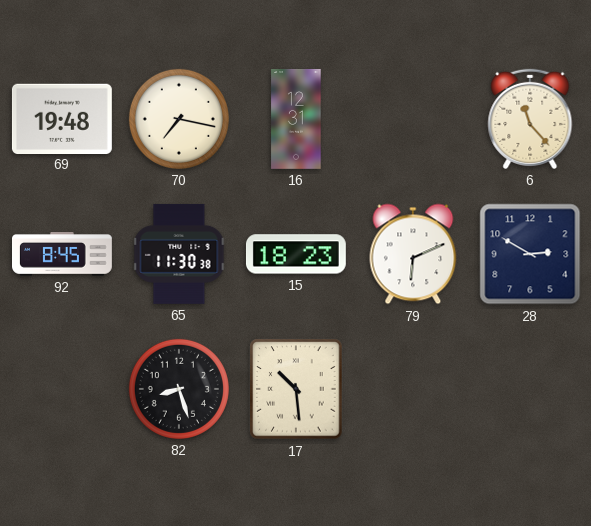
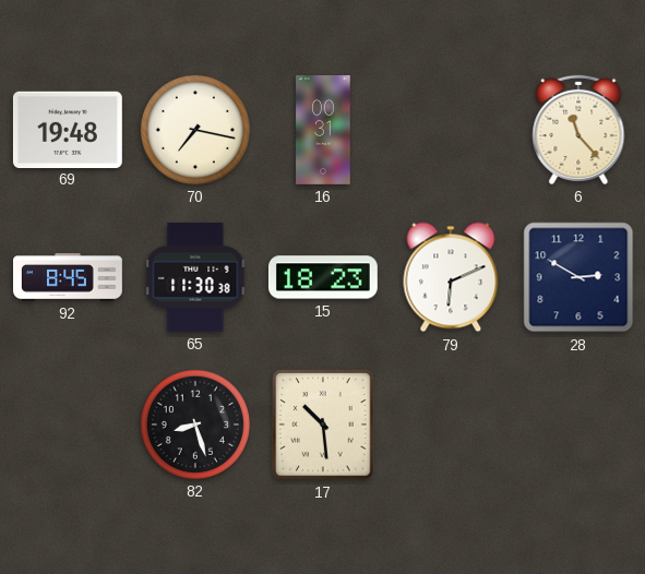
16: 12:31 -> 00:31
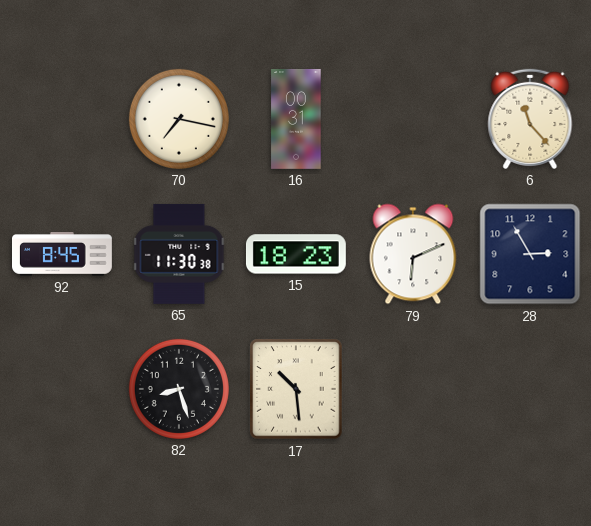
69: 19:48 -> none
28: 2:50 -> 2:55
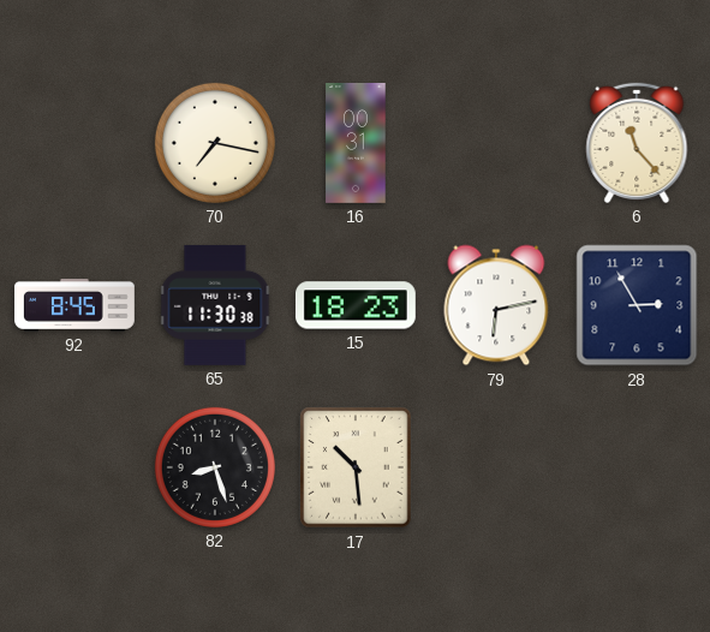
79: 6:11 -> 6:13
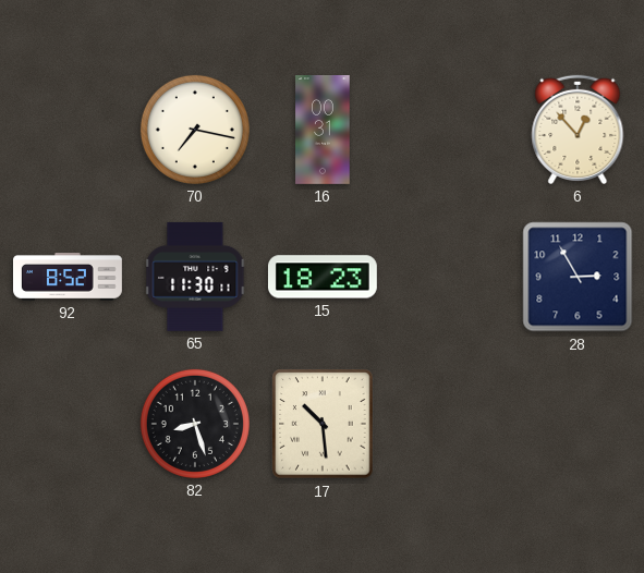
6: 11:23 -> 12:53
92: 8:45 -> 8:52
65: 11:30:38 -> 11:30:11
79: 6:13 -> none
